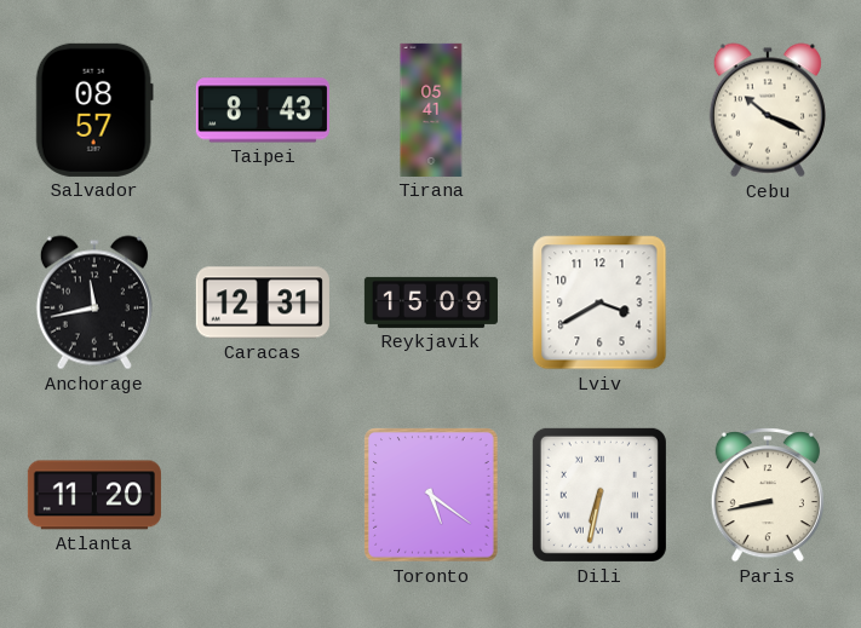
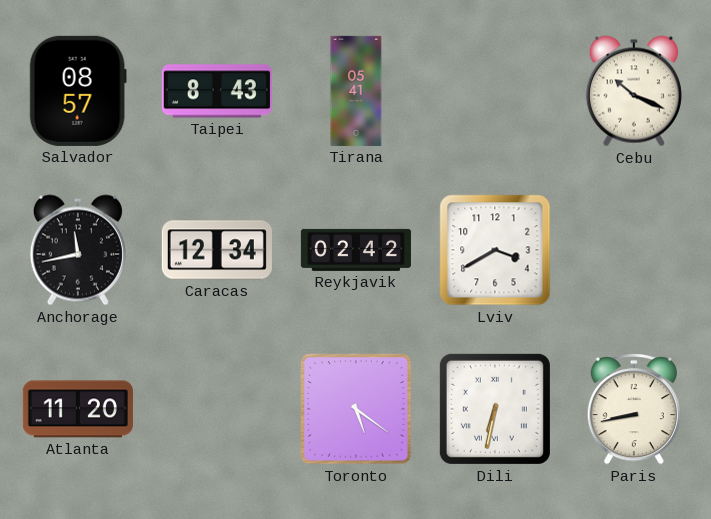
Caracas: 12:31 -> 12:34
Reykjavik: 15:09 -> 02:42
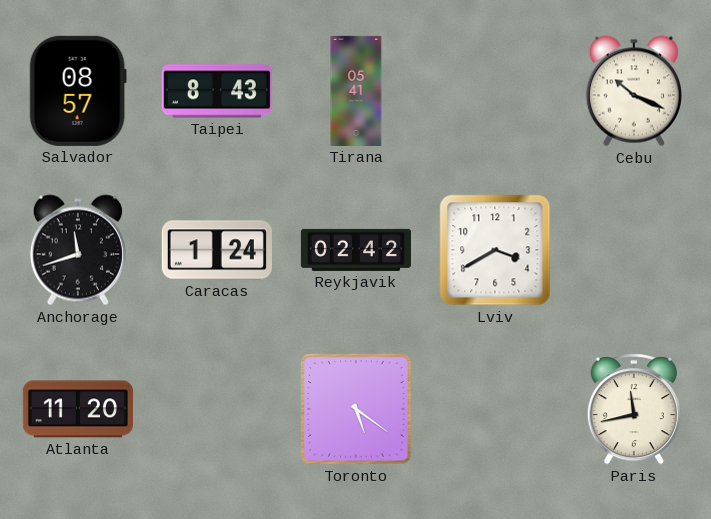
Anchorage: 11:43 -> 11:42
Caracas: 12:34 -> 1:24
Dili: 6:32 -> none
Paris: 8:43 -> 11:43
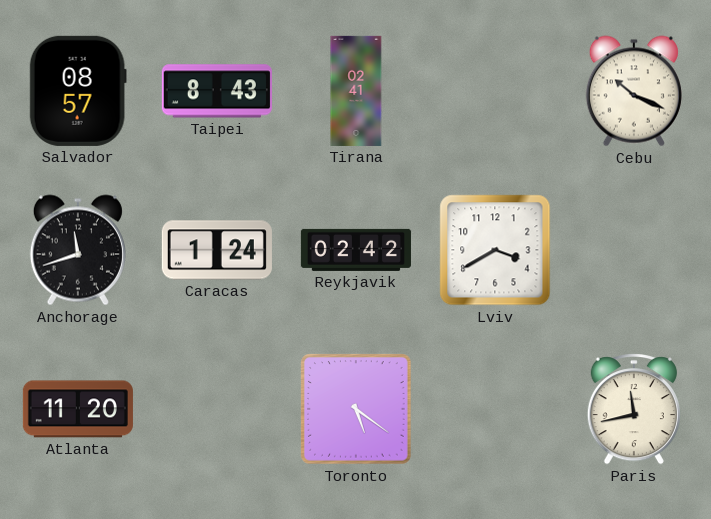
Tirana: 05:41 -> 02:41
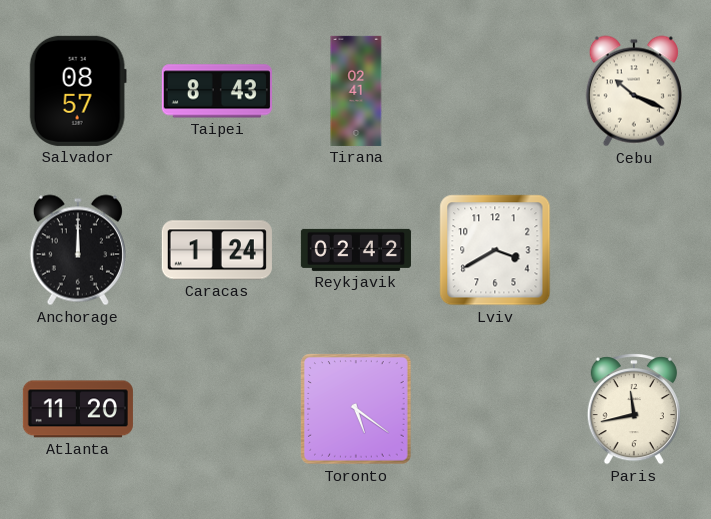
Anchorage: 11:42 -> 12:00
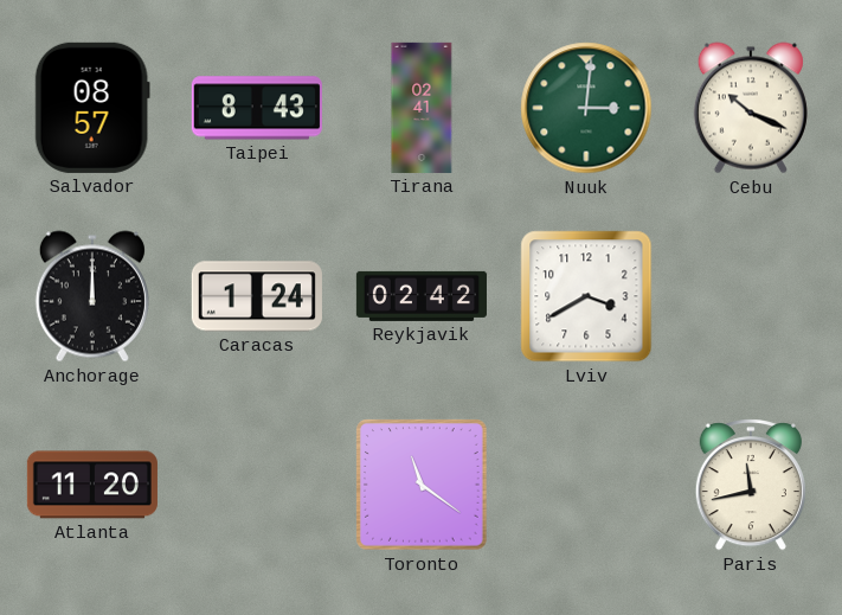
Nuuk: none -> 3:01
Toronto: 5:21 -> 11:21
